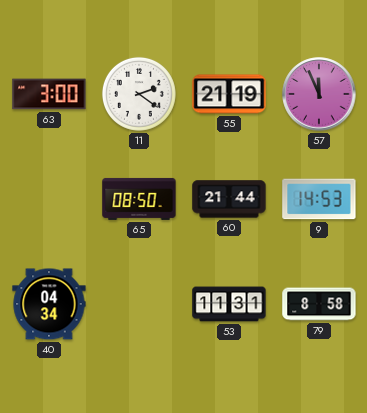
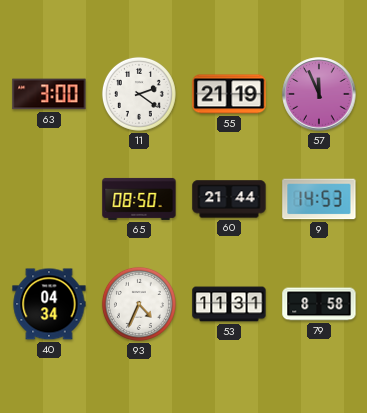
93: none -> 4:34
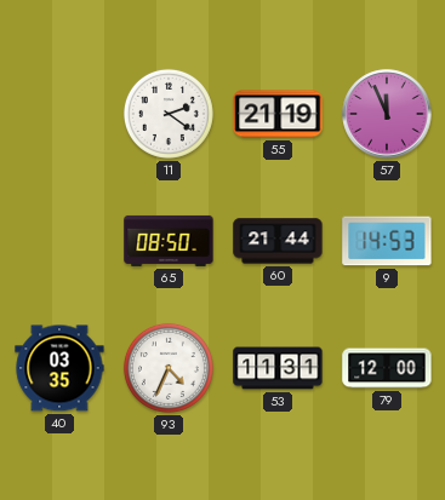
63: 3:00 -> none
40: 04:34 -> 03:35
79: 8:58 -> 12:00
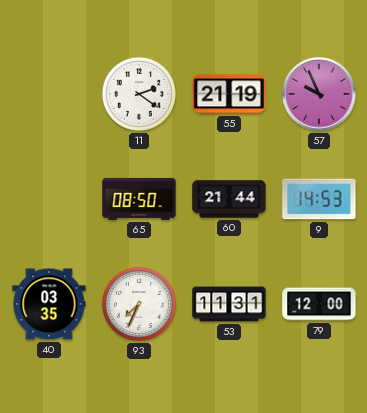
57: 11:56 -> 9:56
93: 4:34 -> 7:34
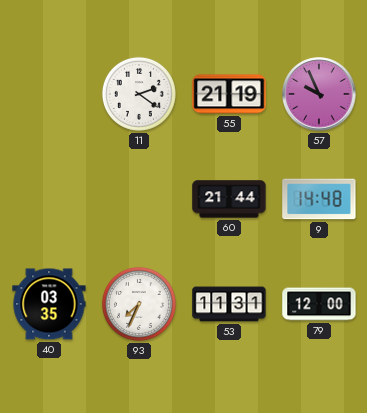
65: 08:50 -> none
9: 14:53 -> 14:48
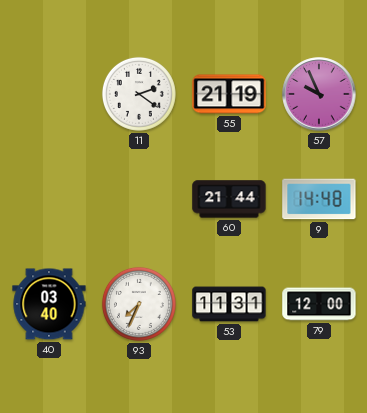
40: 03:35 -> 03:40
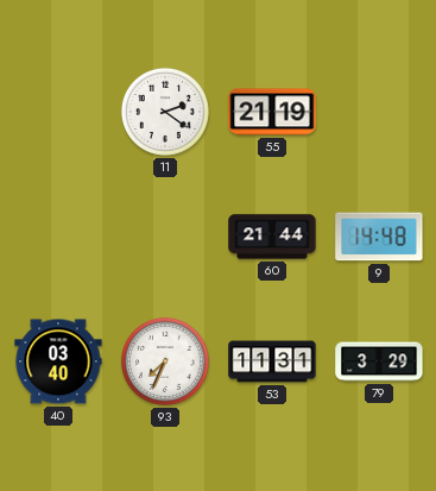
57: 9:56 -> none
79: 12:00 -> 3:29
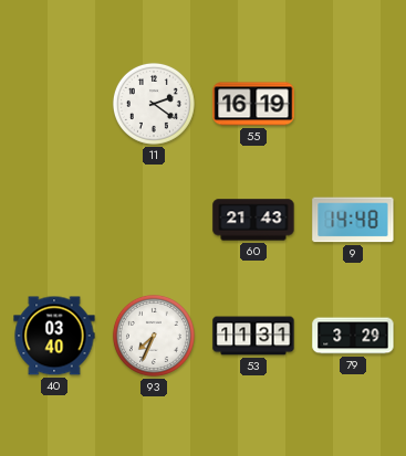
55: 21:19 -> 16:19
60: 21:44 -> 21:43
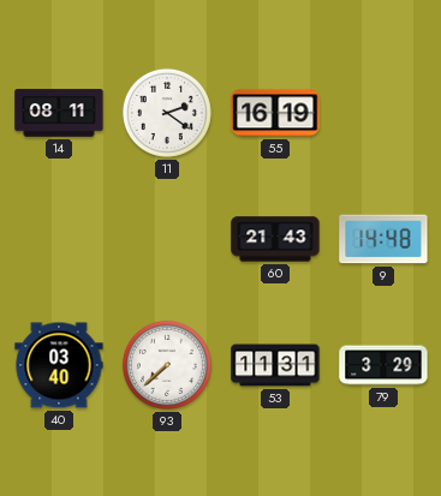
14: none -> 08:11
93: 7:34 -> 7:38
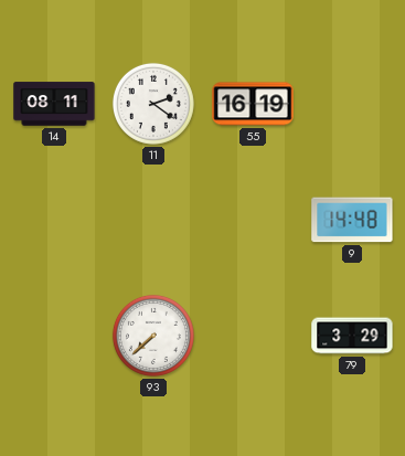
60: 21:43 -> none
40: 03:40 -> none
53: 11:31 -> none
